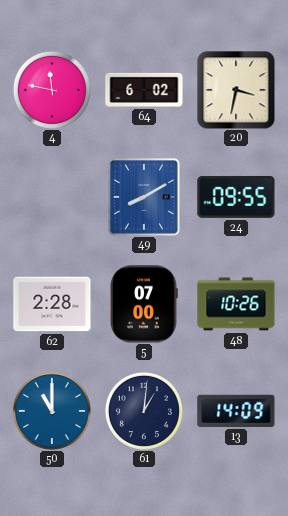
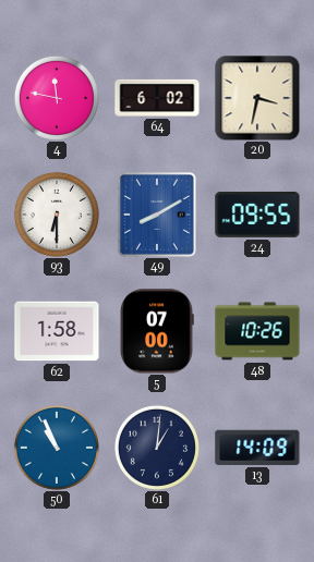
93: none -> 6:30
62: 2:28 -> 1:58
50: 11:00 -> 10:56
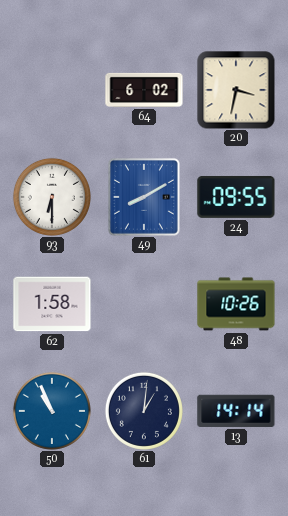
4: 11:47 -> none
5: 07:00 -> none
13: 14:09 -> 14:14
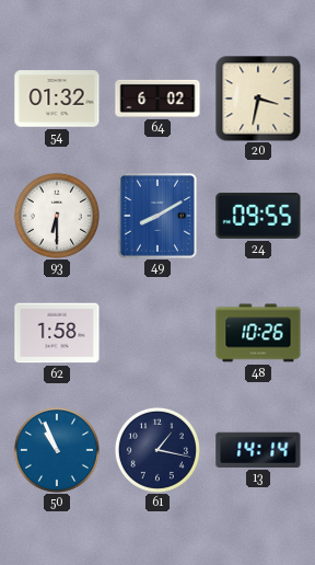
54: none -> 01:32
61: 1:01 -> 1:17
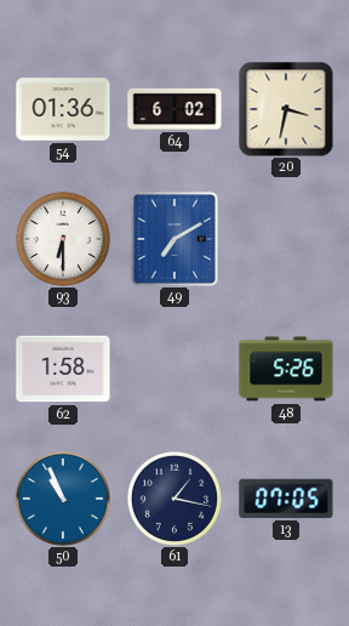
54: 01:32 -> 01:36
49: 8:10 -> 7:10
24: 09:55 -> none
48: 10:26 -> 5:26
13: 14:14 -> 07:05
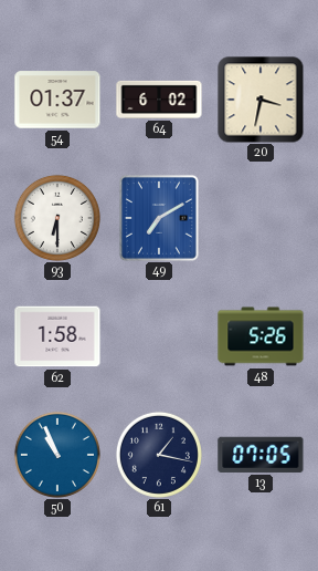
54: 01:36 -> 01:37
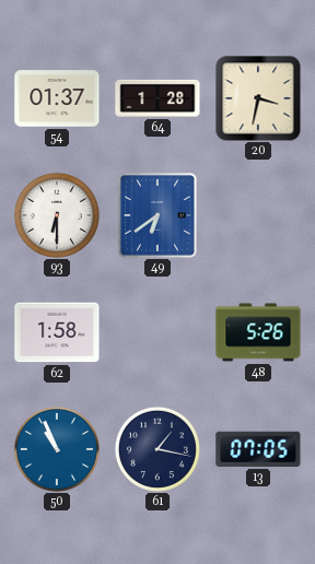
64: 6:02 -> 1:28
49: 7:10 -> 6:39
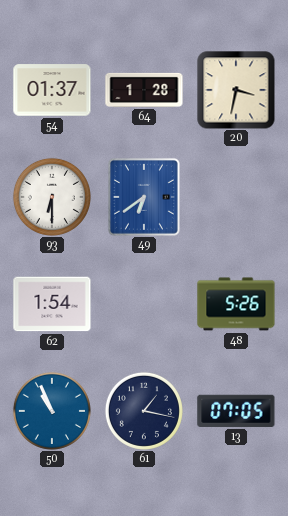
62: 1:58 -> 1:54
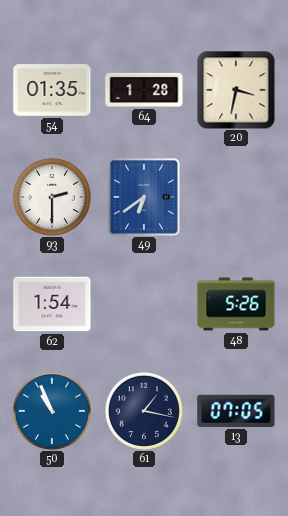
54: 01:37 -> 01:35
93: 6:30 -> 2:30
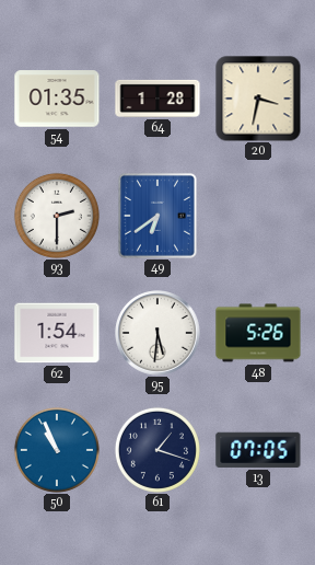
95: none -> 5:31
61: 1:17 -> 1:18
